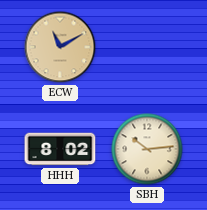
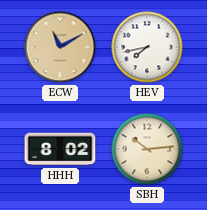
HEV: none -> 7:43
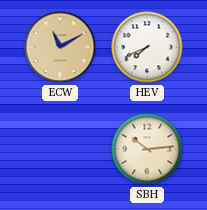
HEV: 7:43 -> 7:41
HHH: 8:02 -> none
